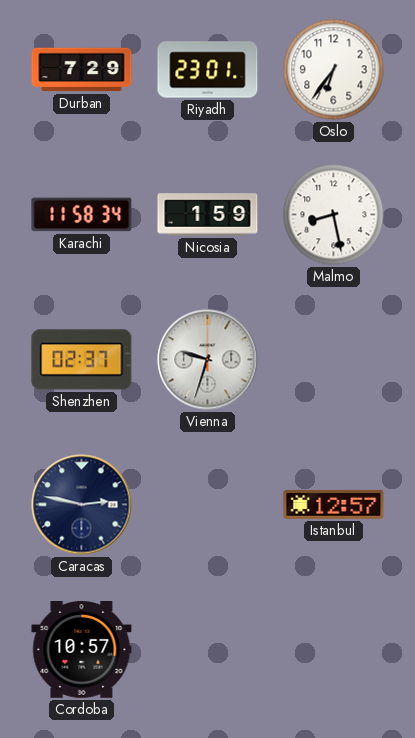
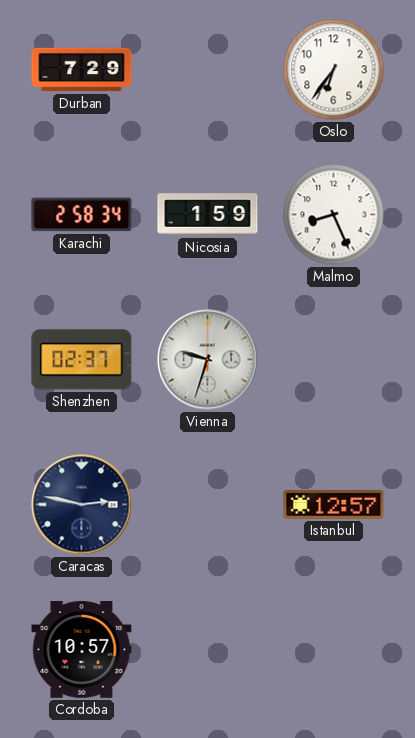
Riyadh: 23:01 -> none
Karachi: 11:58 -> 2:58
Malmo: 8:28 -> 8:26
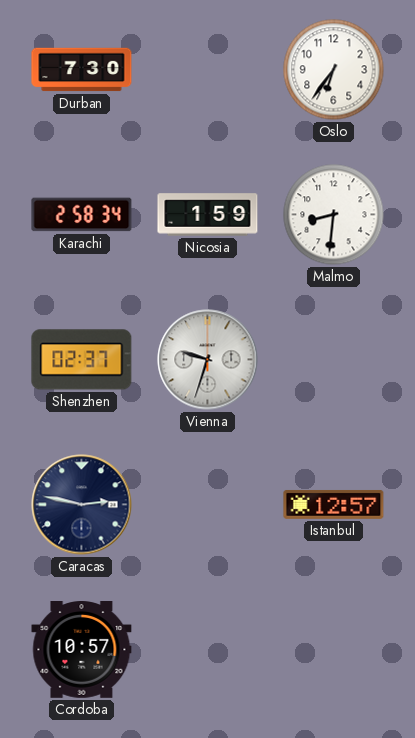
Durban: 7:29 -> 7:30
Malmo: 8:26 -> 8:31
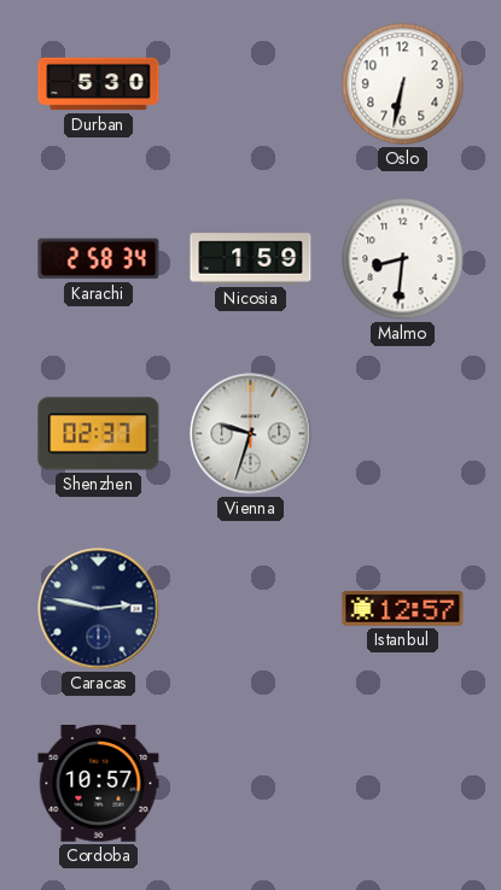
Durban: 7:30 -> 5:30
Oslo: 6:36 -> 6:32
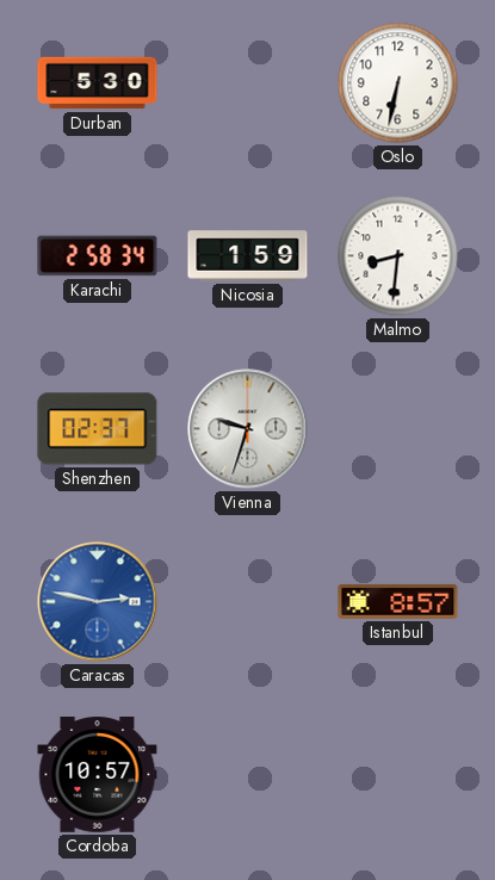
Caracas dial: navy -> blue
Istanbul: 12:57 -> 8:57
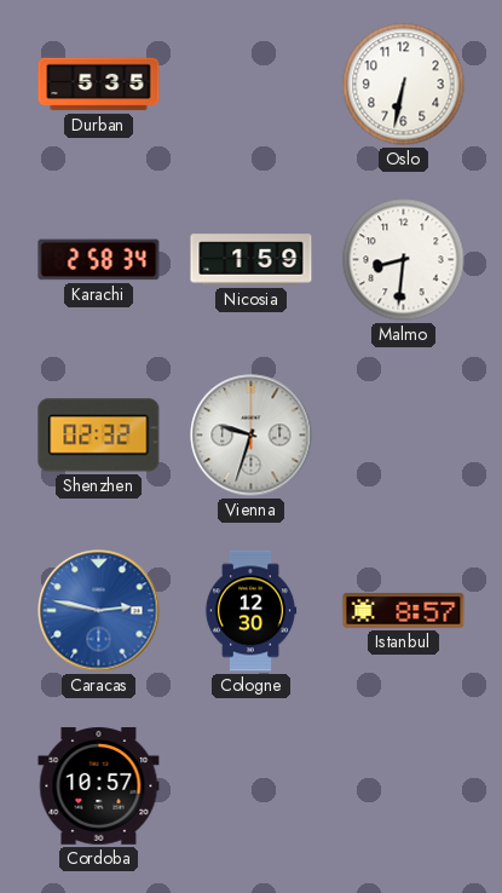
Durban: 5:30 -> 5:35
Shenzhen: 02:37 -> 02:32
Cologne: none -> 12:30
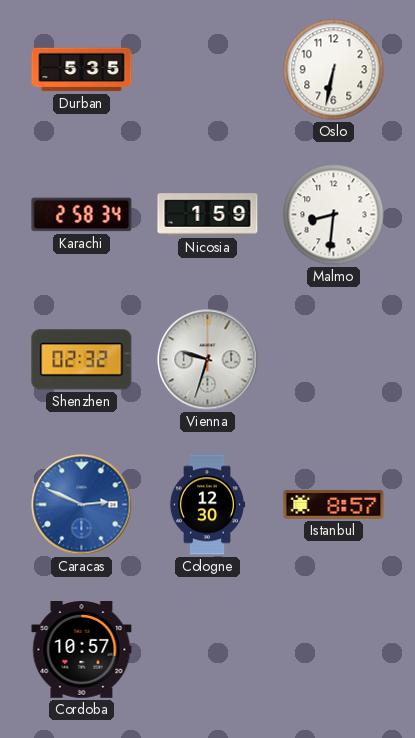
Caracas: 2:47 -> 2:49
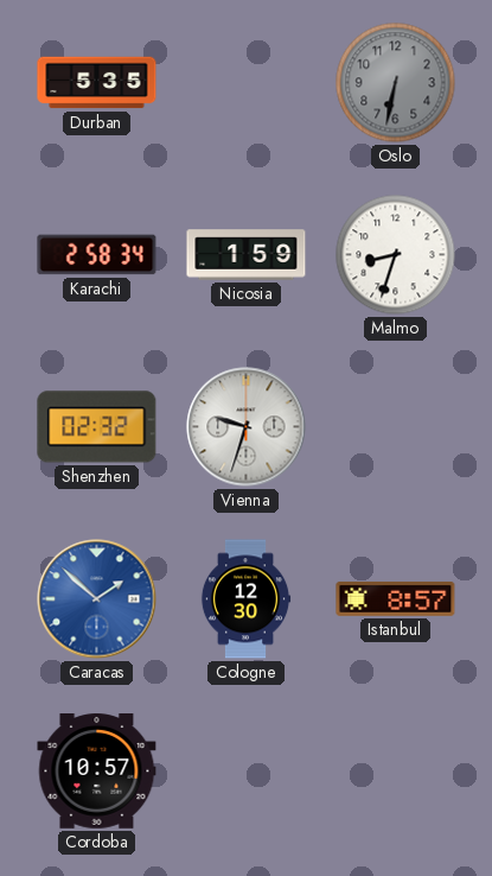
Oslo dial: white -> grey
Malmo: 8:31 -> 8:33
Caracas: 2:49 -> 1:52
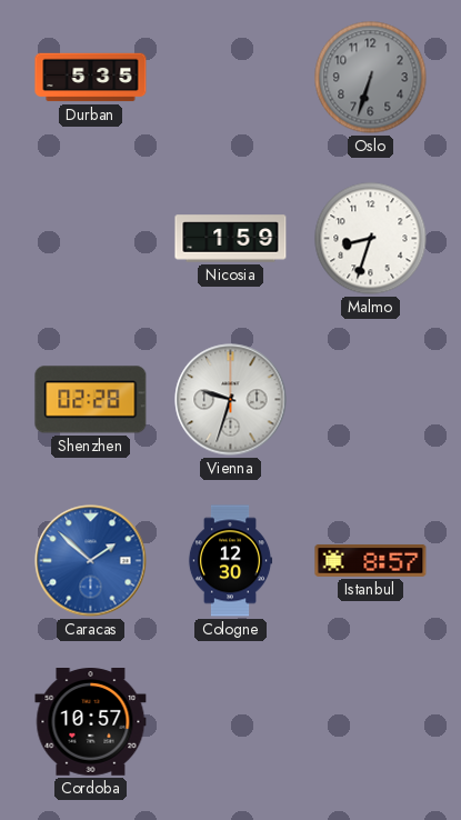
Oslo: 6:32 -> 6:33
Karachi: 2:58 -> none
Shenzhen: 02:32 -> 02:28
